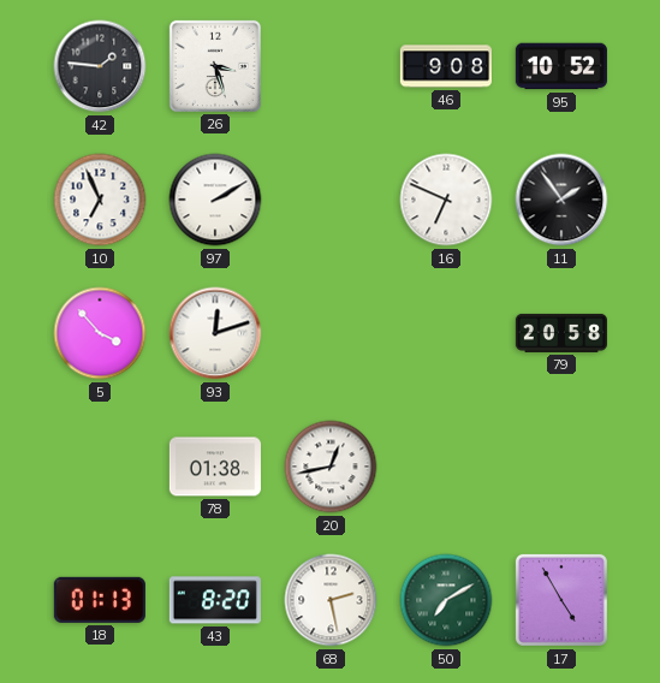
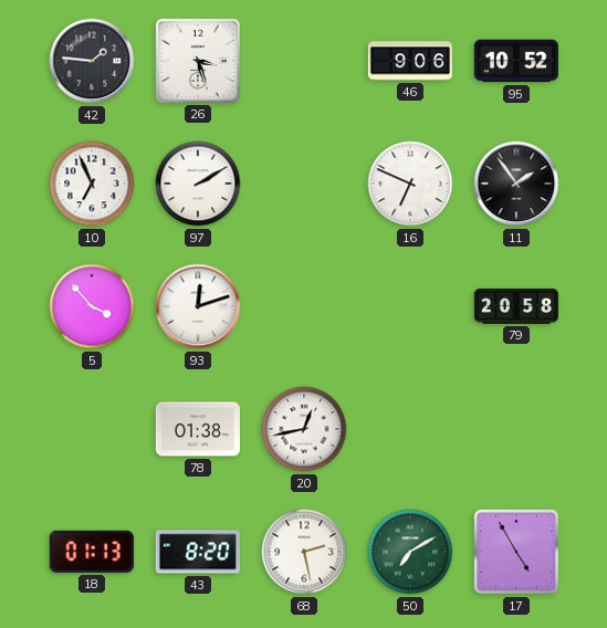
46: 9:08 -> 9:06
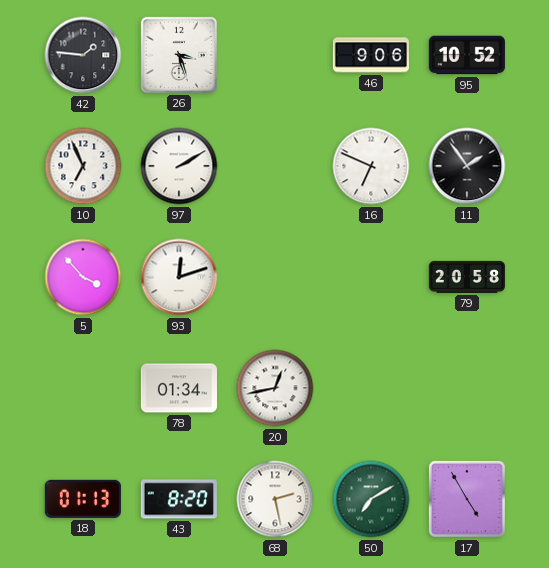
78: 01:38 -> 01:34
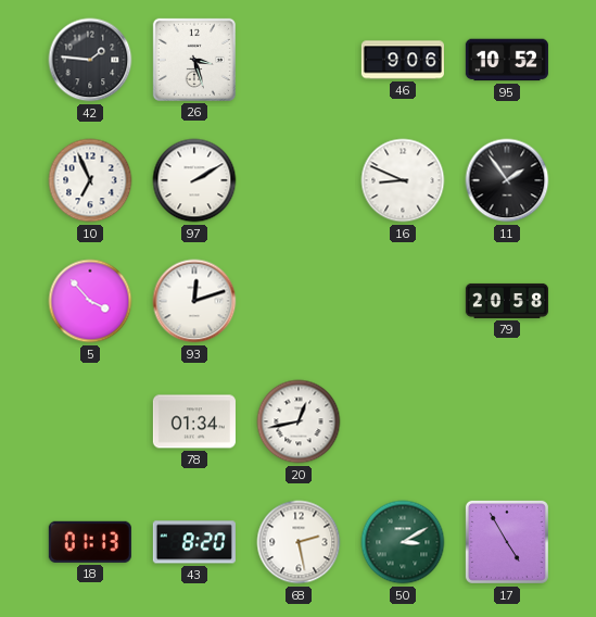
16: 6:49 -> 8:49
50: 7:10 -> 3:10
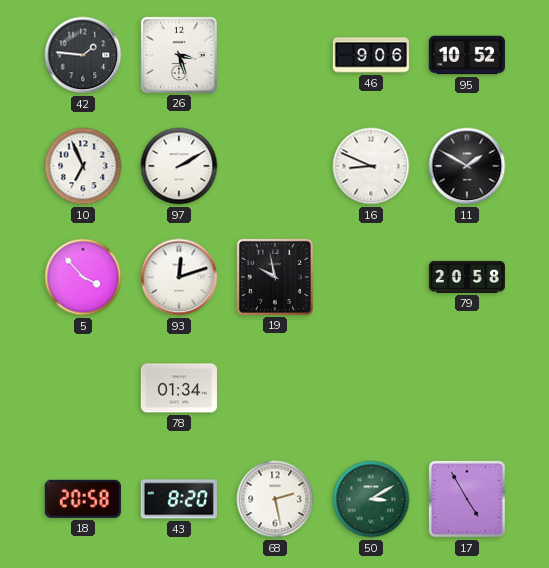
11: 1:54 -> 1:50
19: none -> 9:58
20: 12:43 -> none
18: 01:13 -> 20:58
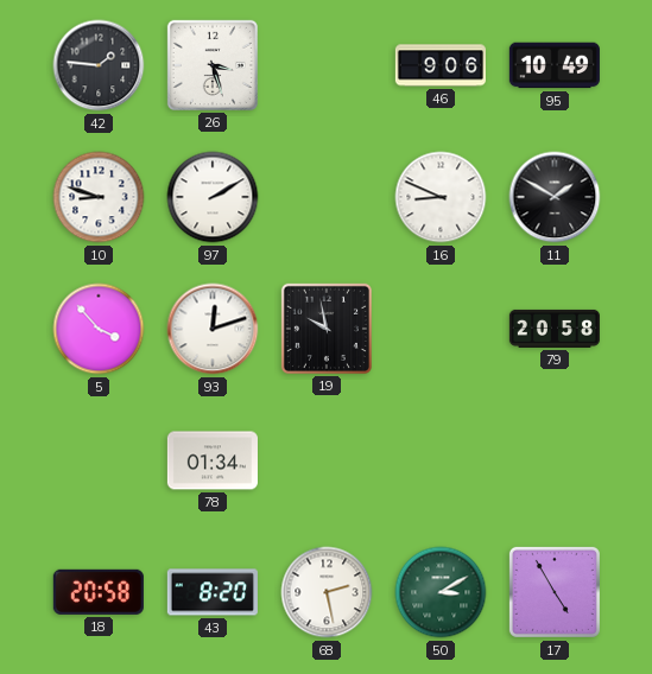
95: 10:52 -> 10:49
10: 6:56 -> 8:48
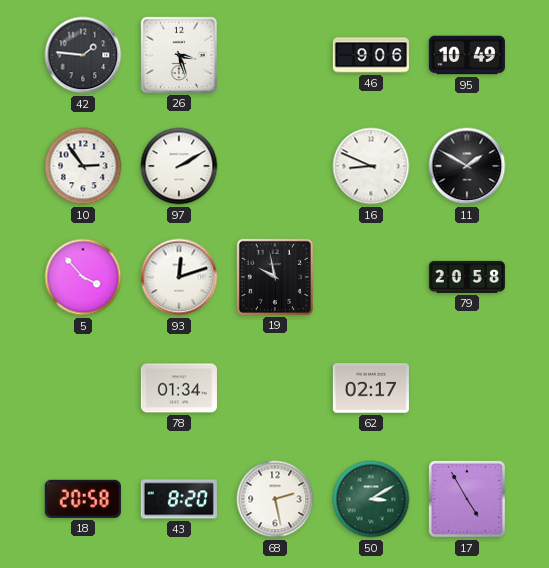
10: 8:48 -> 2:54
62: none -> 02:17
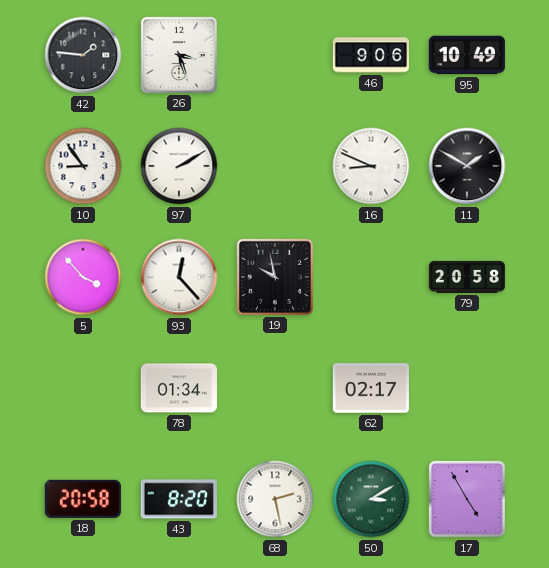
10: 2:54 -> 8:54
93: 12:12 -> 12:23
